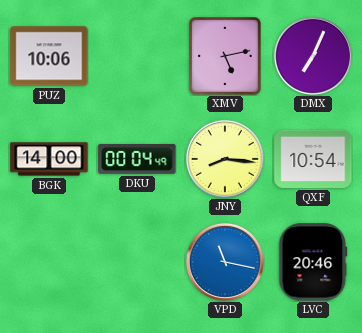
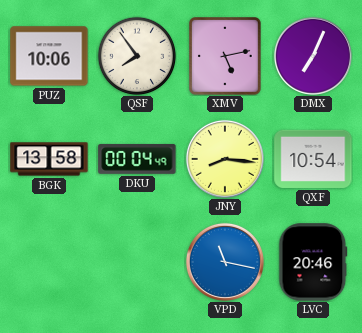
QSF: none -> 7:54
BGK: 14:00 -> 13:58
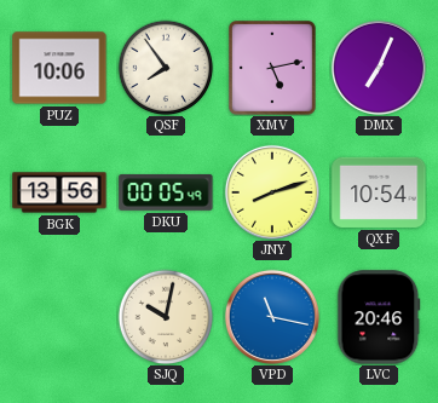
BGK: 13:58 -> 13:56
DKU: 00:04 -> 00:05
JNY: 8:16 -> 8:12
SJQ: none -> 10:02
